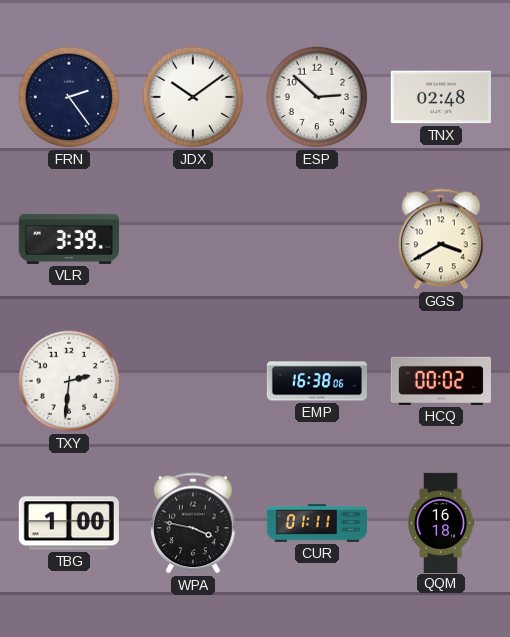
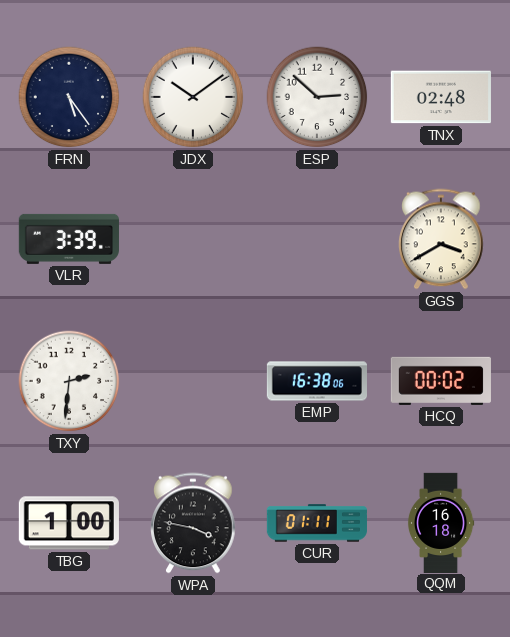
FRN: 2:24 -> 5:24
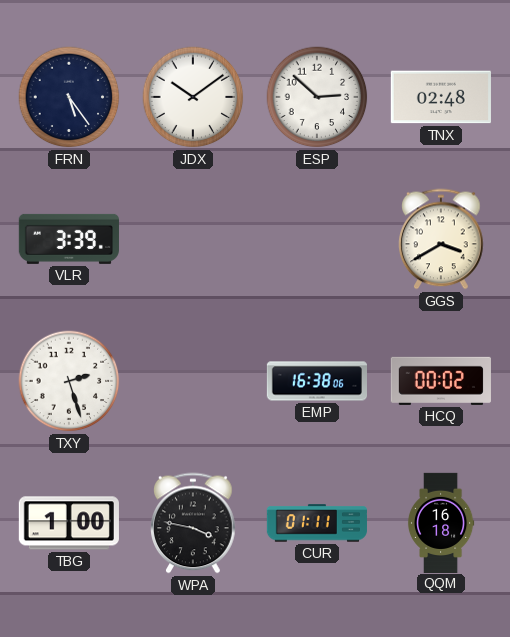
TXY: 2:31 -> 2:27
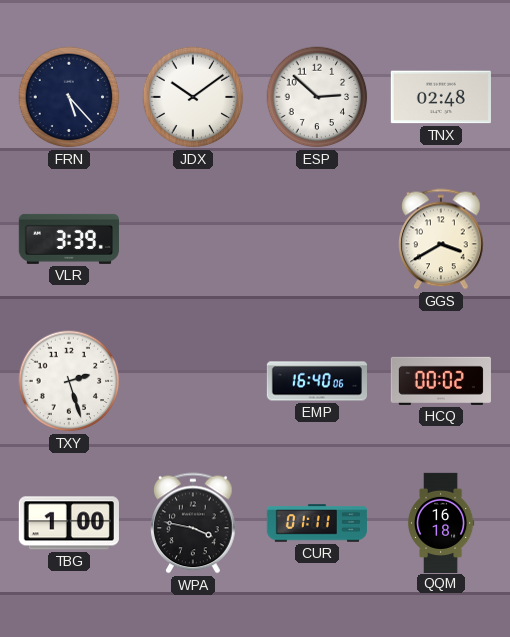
FRN: 5:24 -> 5:23
EMP: 16:38 -> 16:40
